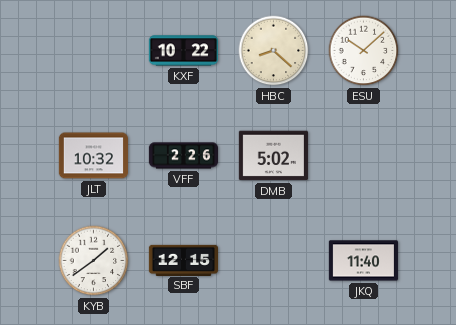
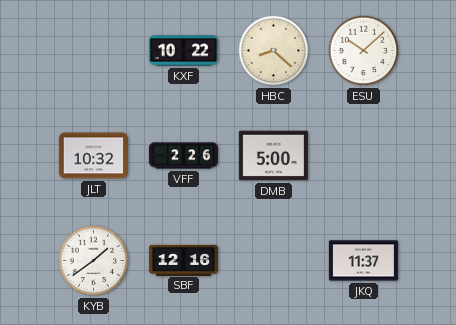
DMB: 5:02 -> 5:00
SBF: 12:15 -> 12:16
JKQ: 11:40 -> 11:37
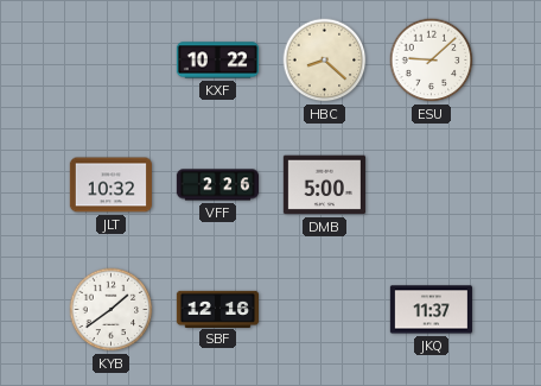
ESU: 10:08 -> 9:08
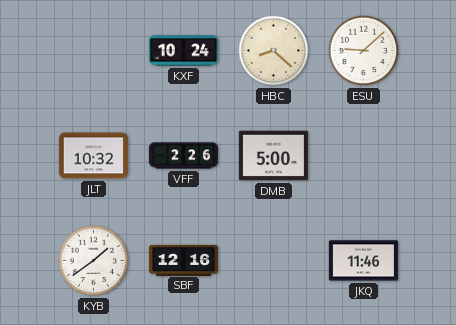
KXF: 10:22 -> 10:24
JKQ: 11:37 -> 11:46
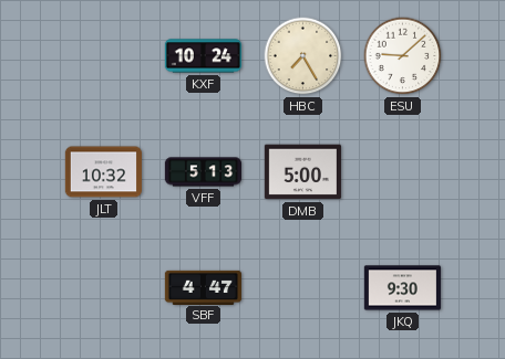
HBC: 8:22 -> 7:25
VFF: 2:26 -> 5:13
KYB: 1:39 -> none
SBF: 12:16 -> 4:47
JKQ: 11:46 -> 9:30
